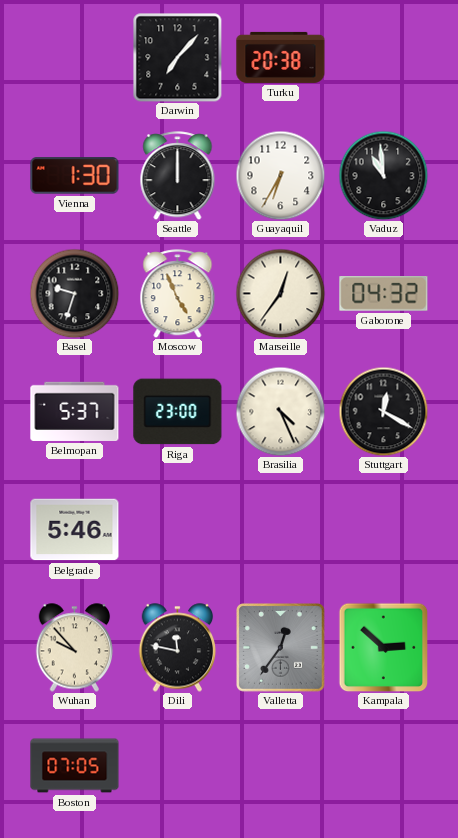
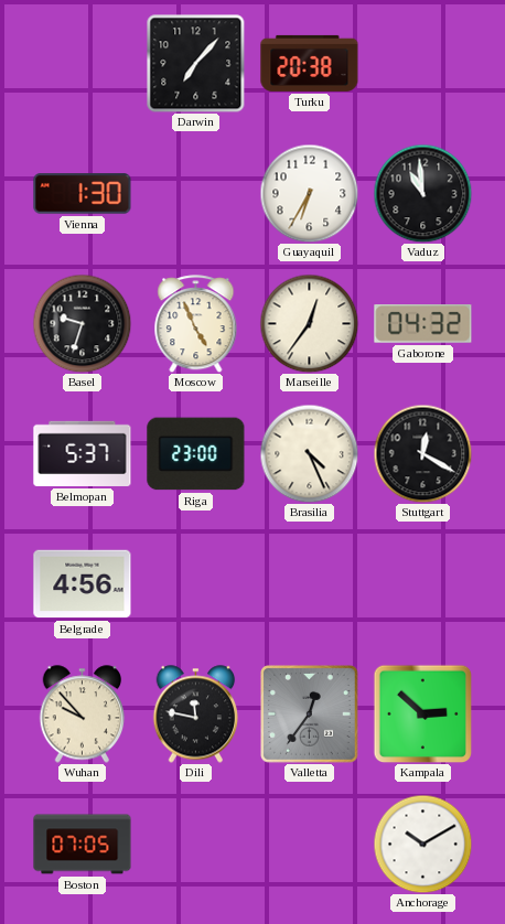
Seattle: 12:00 -> none
Belgrade: 5:46 -> 4:56
Anchorage: none -> 10:10
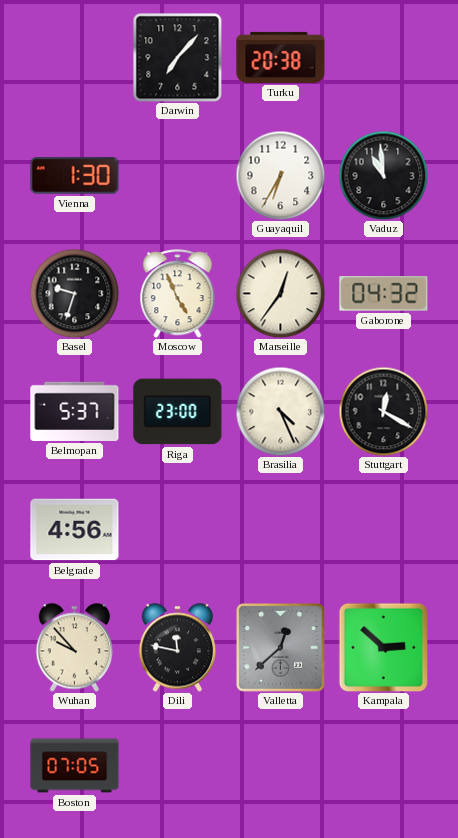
Valletta: 12:36 -> 12:38
Anchorage: 10:10 -> none
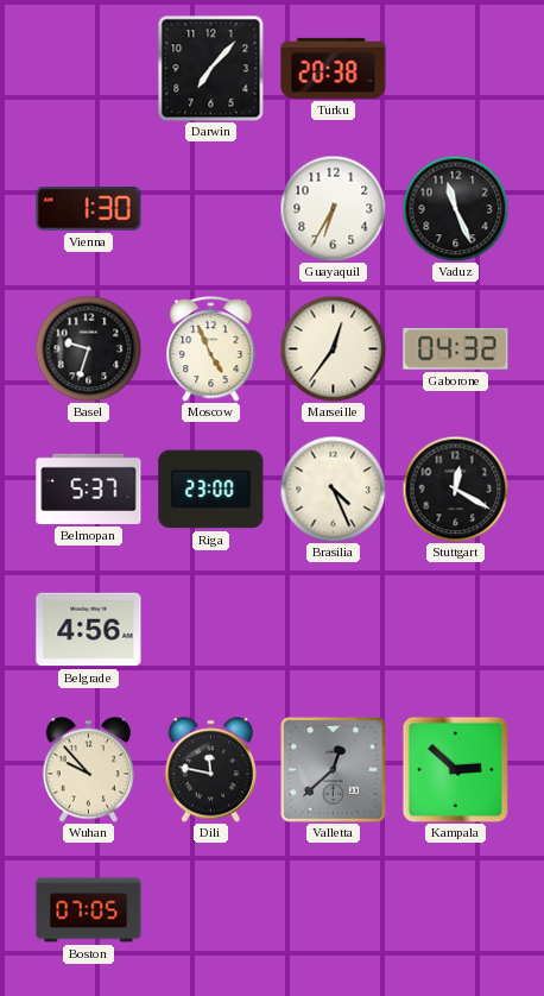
Vaduz: 10:59 -> 11:26
